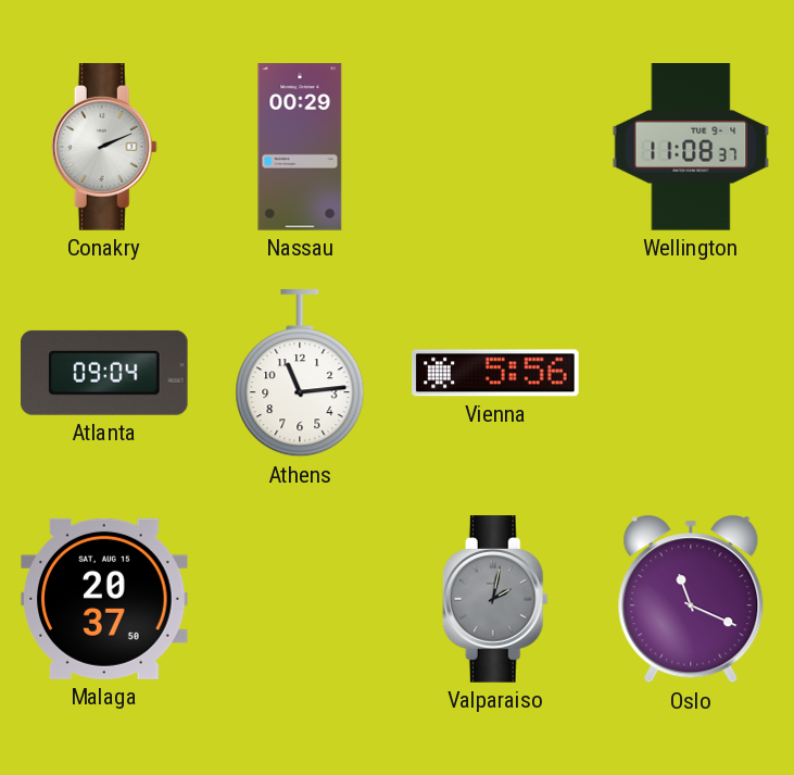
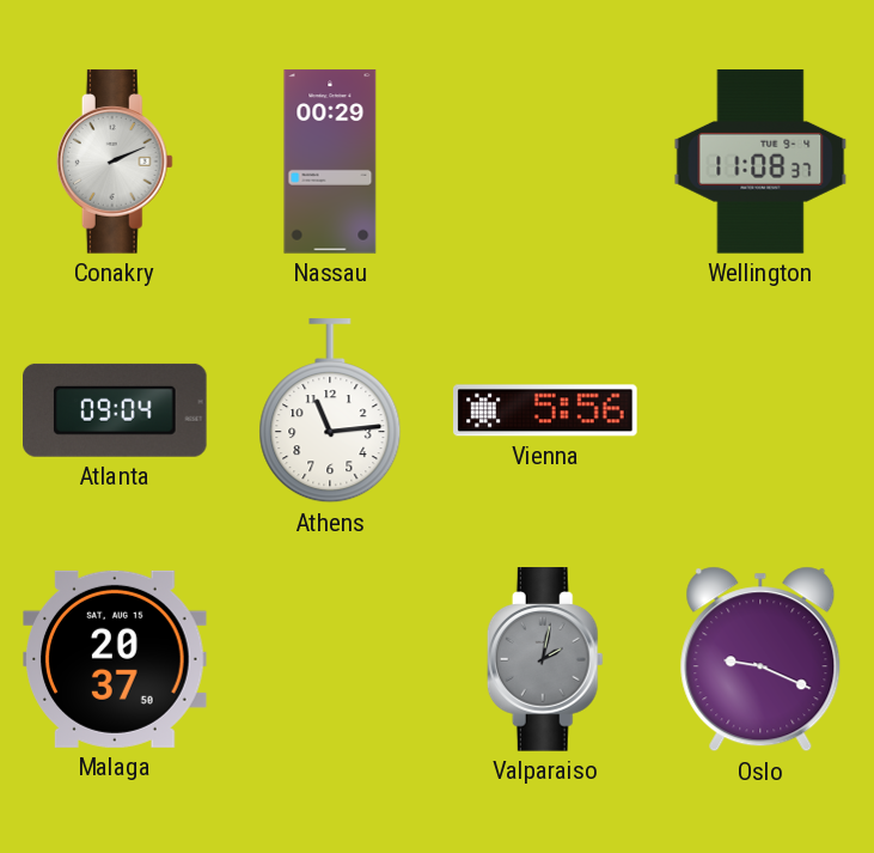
Oslo: 11:19 -> 9:19
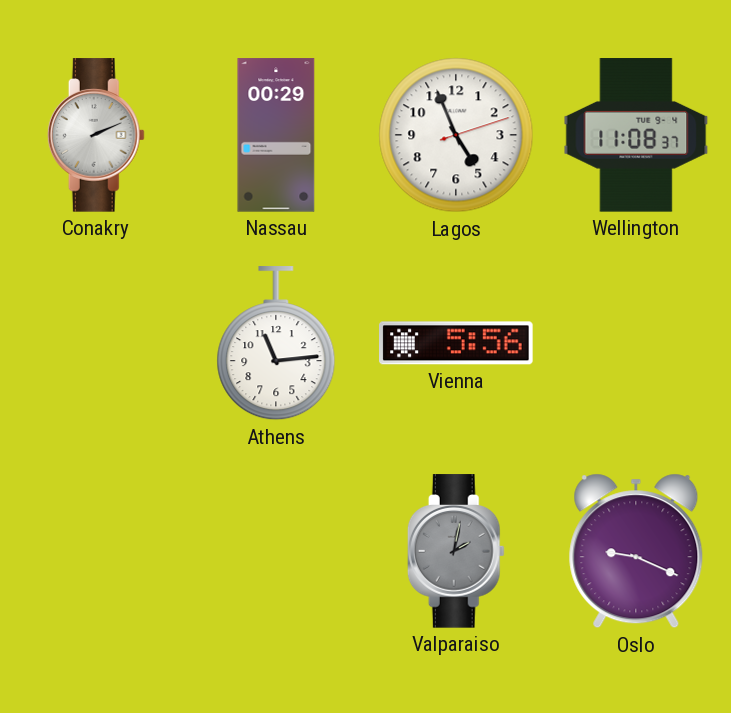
Lagos: none -> 4:56
Atlanta: 09:04 -> none
Malaga: 20:37 -> none
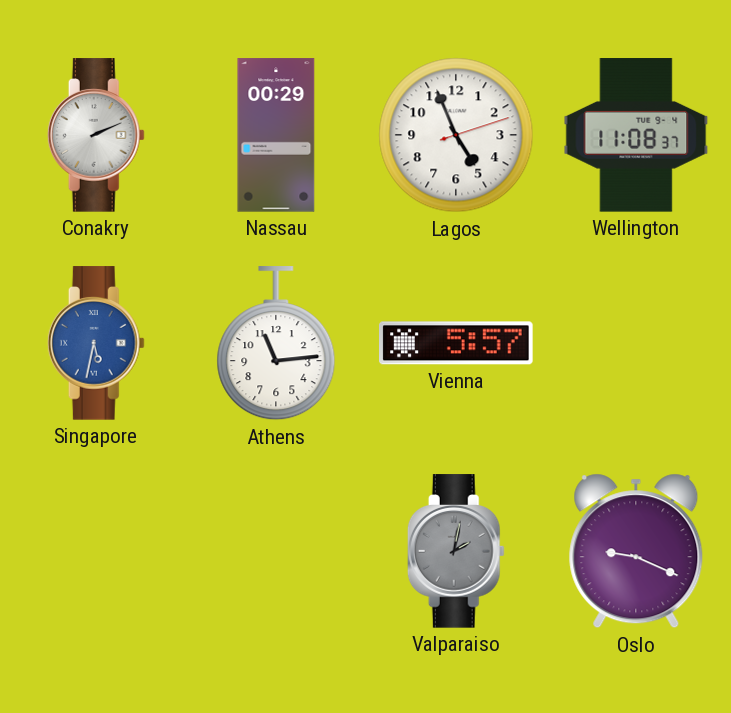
Singapore: none -> 5:32
Vienna: 5:56 -> 5:57
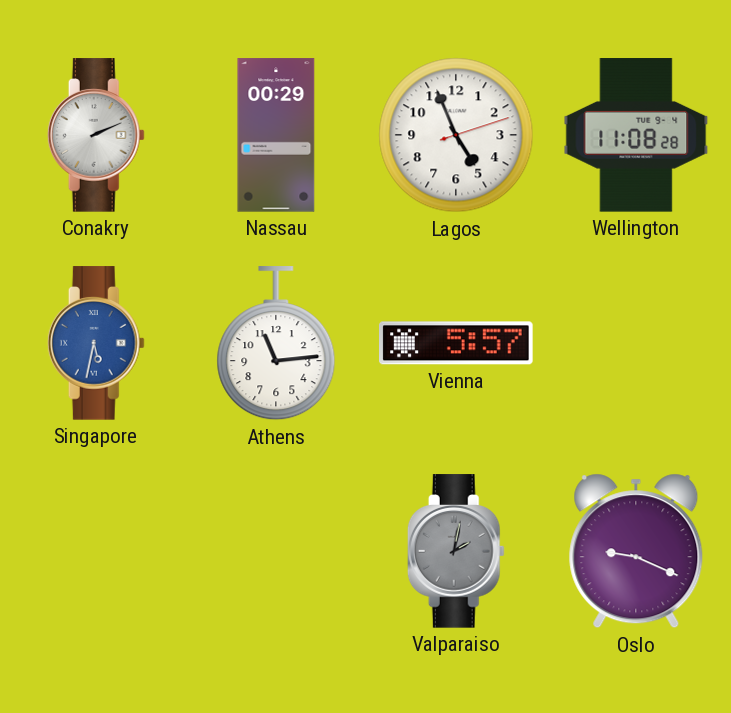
Wellington: 11:08:37 -> 11:08:28
